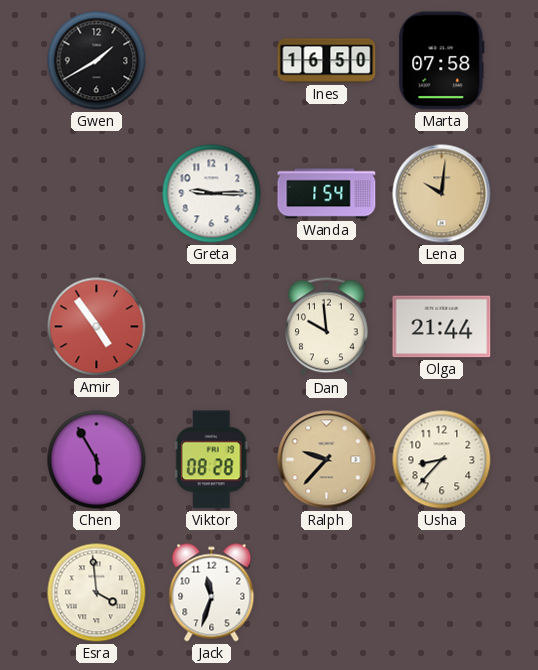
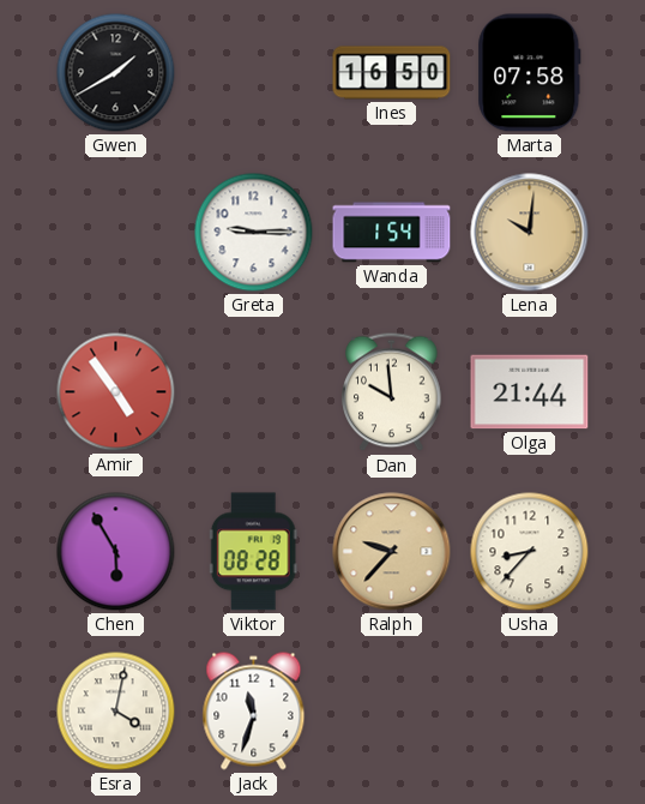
Esra: 3:59 -> 4:02
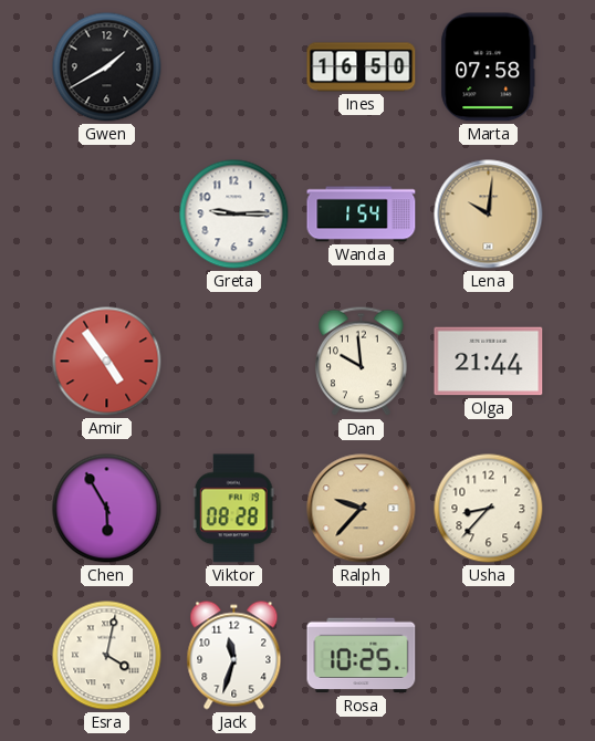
Rosa: none -> 10:25
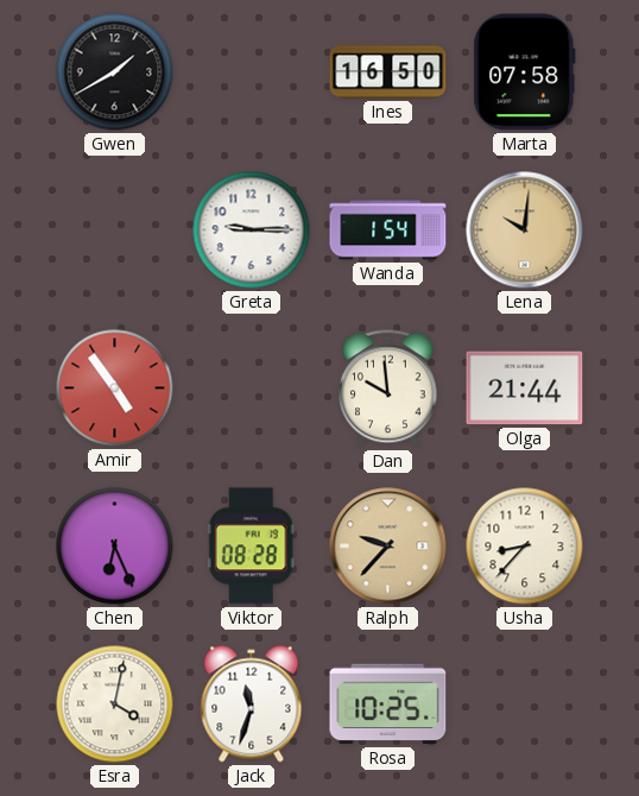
Chen: 5:55 -> 6:26
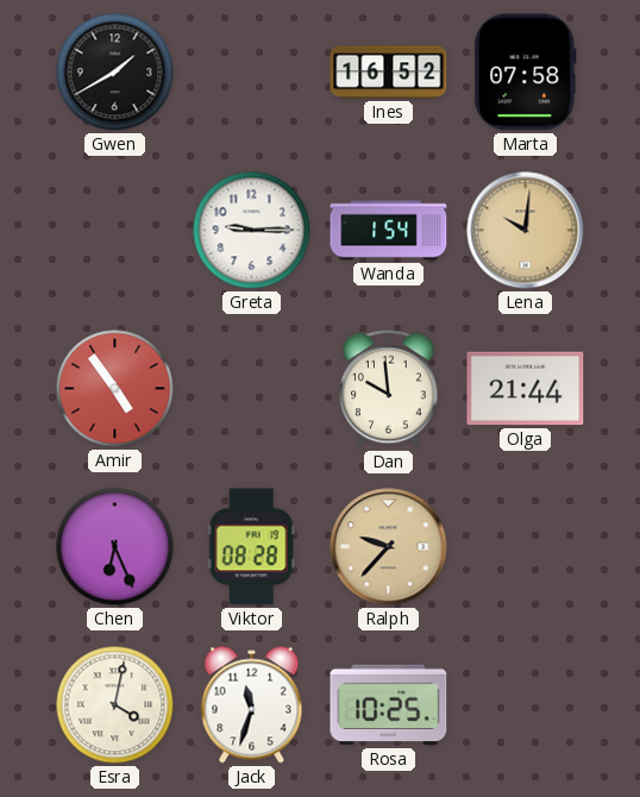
Ines: 16:50 -> 16:52
Usha: 8:37 -> none
